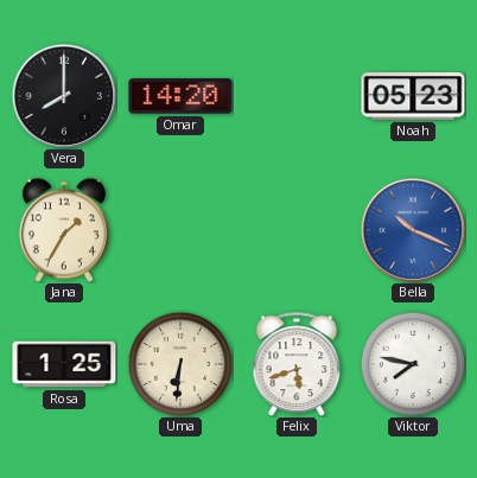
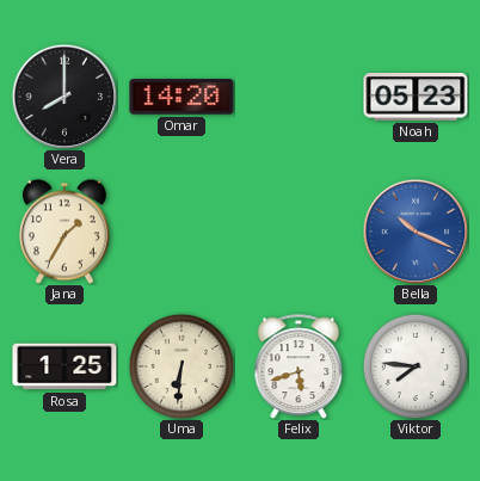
Viktor: 7:47 -> 7:46
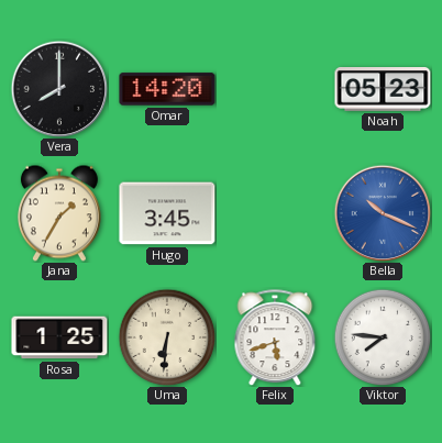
Hugo: none -> 3:45
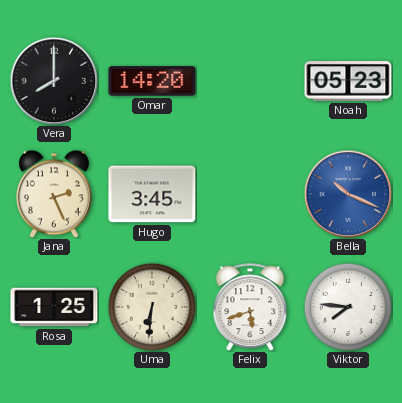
Jana: 1:35 -> 2:26
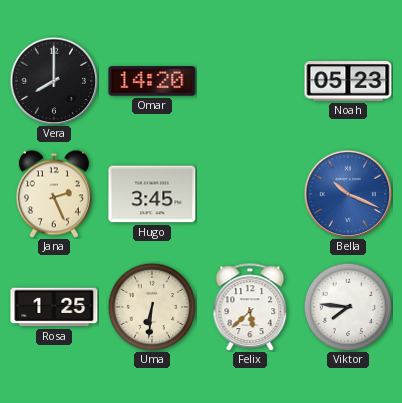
Felix: 5:42 -> 5:38
